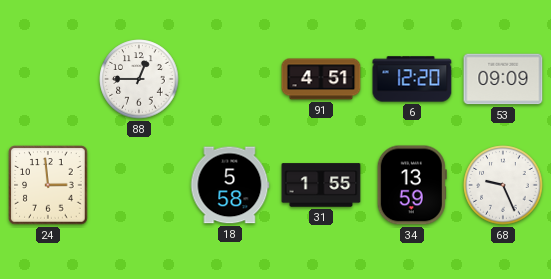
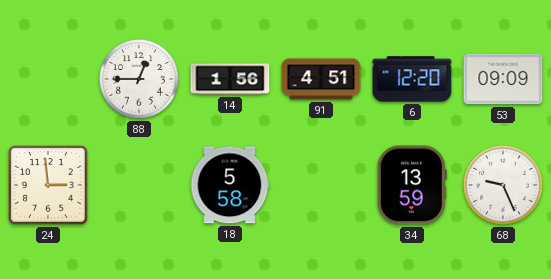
14: none -> 1:56
31: 1:55 -> none
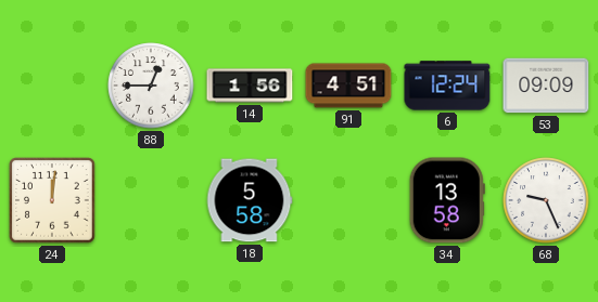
6: 12:20 -> 12:24
24: 2:59 -> 12:01
34: 13:59 -> 13:58
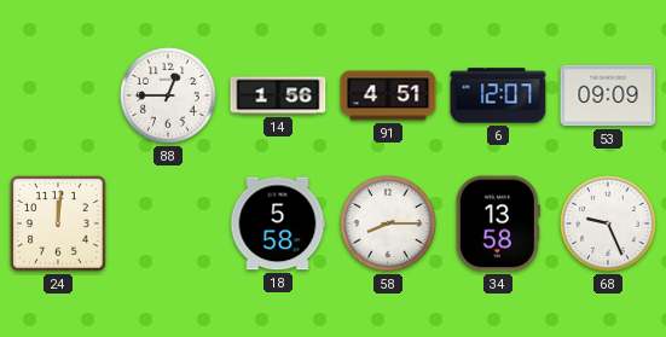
6: 12:24 -> 12:07
58: none -> 8:15
